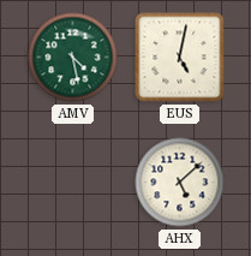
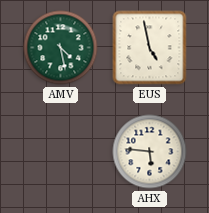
EUS: 5:02 -> 4:58
AHX: 5:08 -> 5:46
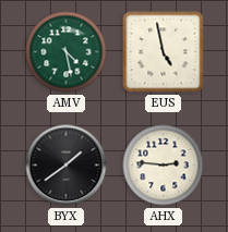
BYX: none -> 1:39
AHX: 5:46 -> 2:46
